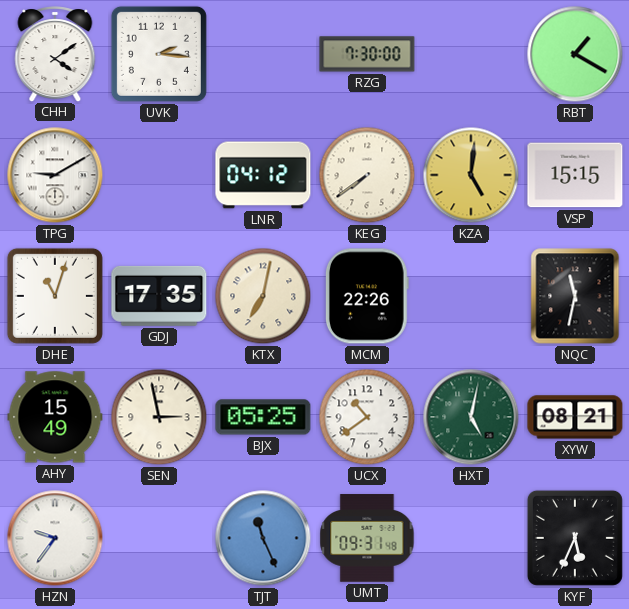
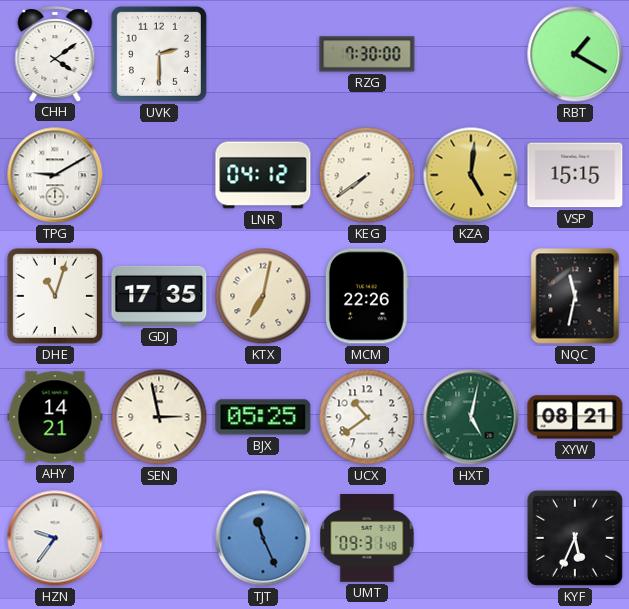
UVK: 2:16 -> 2:30
AHY: 15:49 -> 14:21
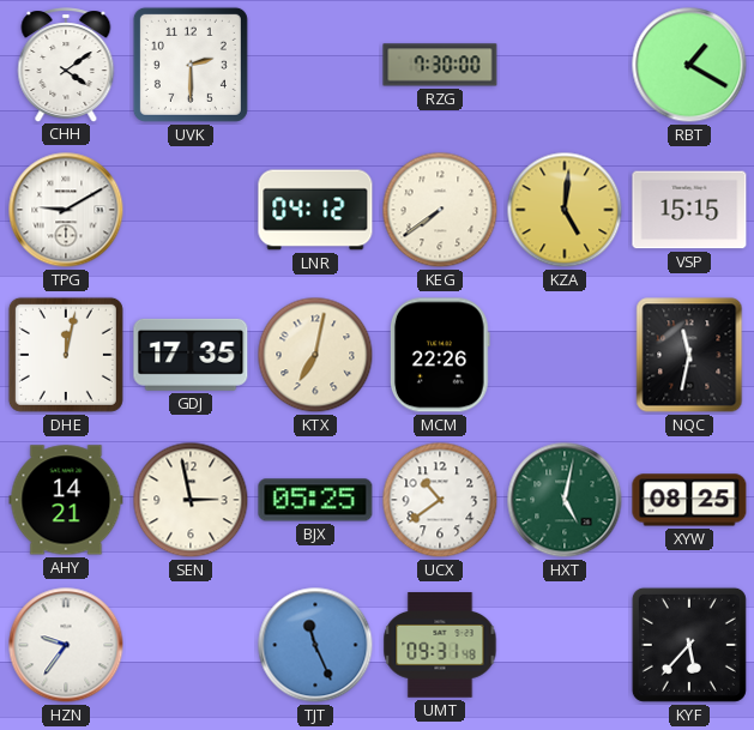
DHE: 11:03 -> 12:02
XYW: 08:21 -> 08:25
KYF: 5:34 -> 5:37
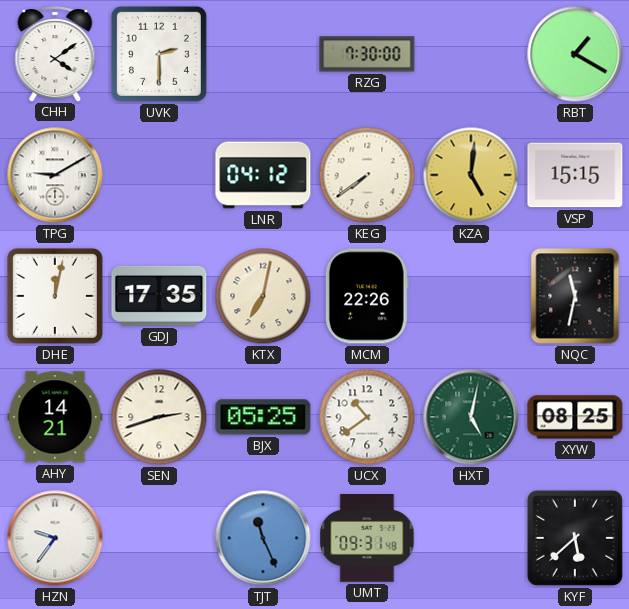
SEN: 2:58 -> 2:42
KYF: 5:37 -> 5:38
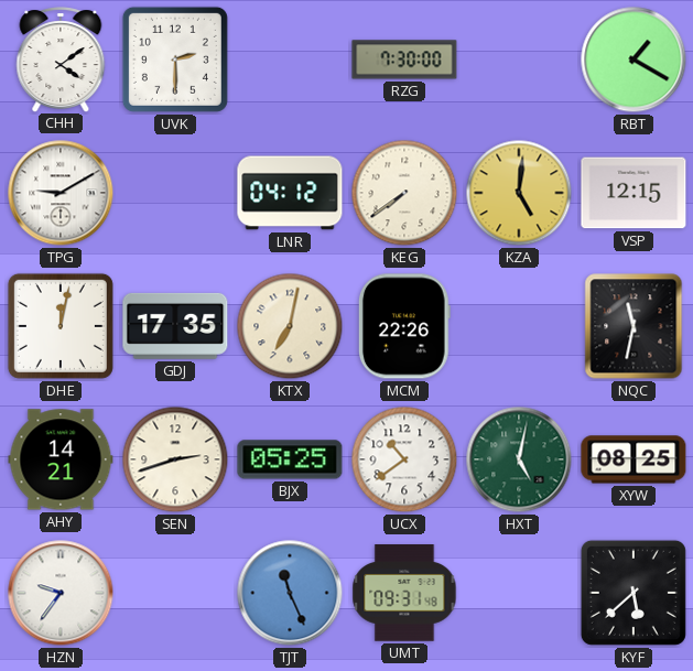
VSP: 15:15 -> 12:15
